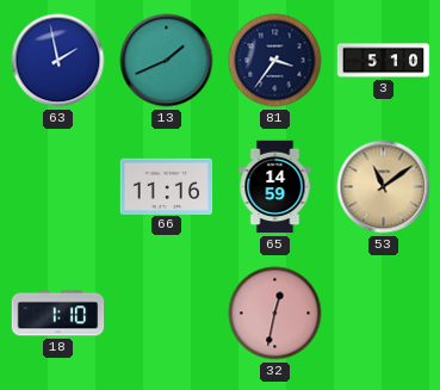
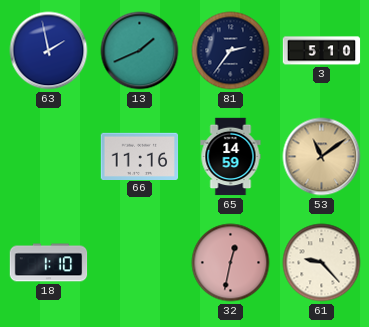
81: 3:36 -> 2:36
61: none -> 9:23
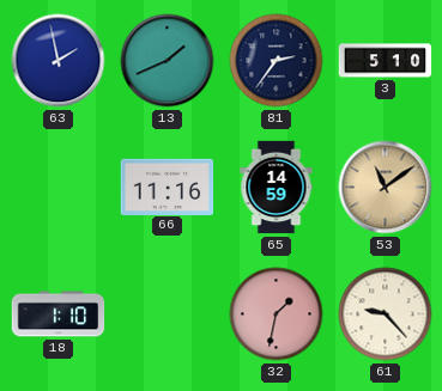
32: 12:32 -> 1:32
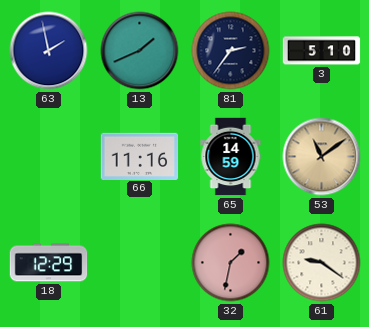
18: 1:10 -> 12:29
61: 9:23 -> 9:21
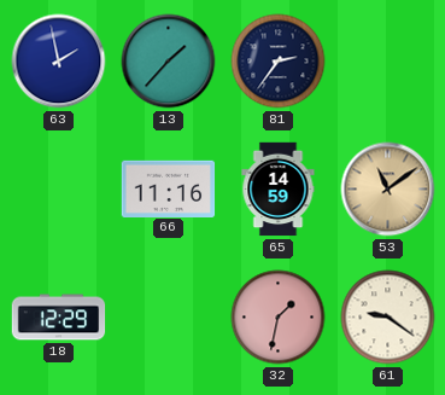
13: 1:41 -> 1:37
3: 5:10 -> none
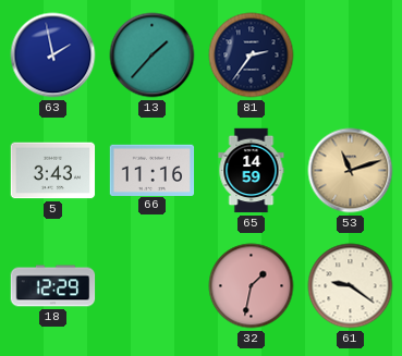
5: none -> 3:43
53: 11:09 -> 11:12
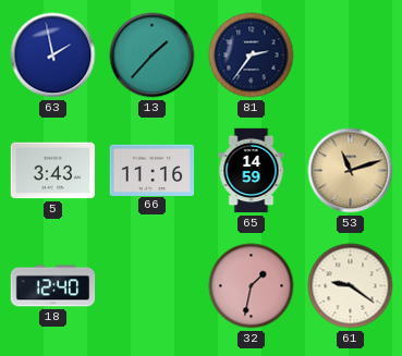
18: 12:29 -> 12:40
